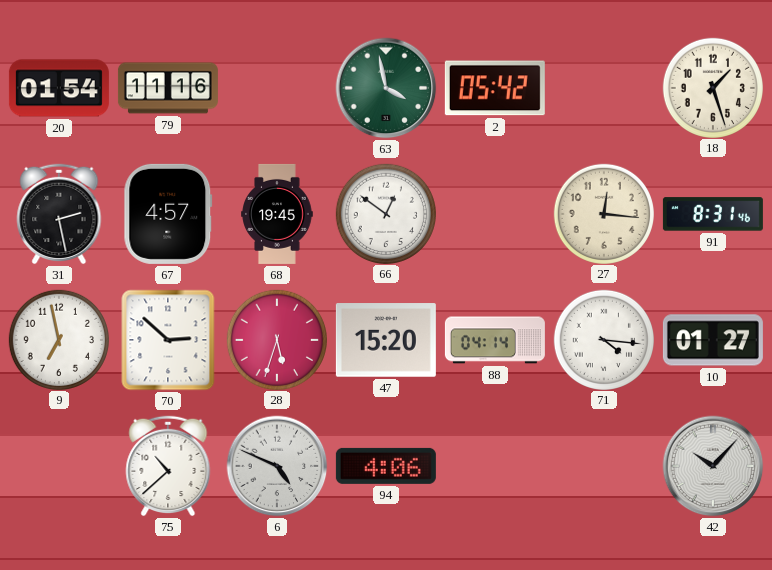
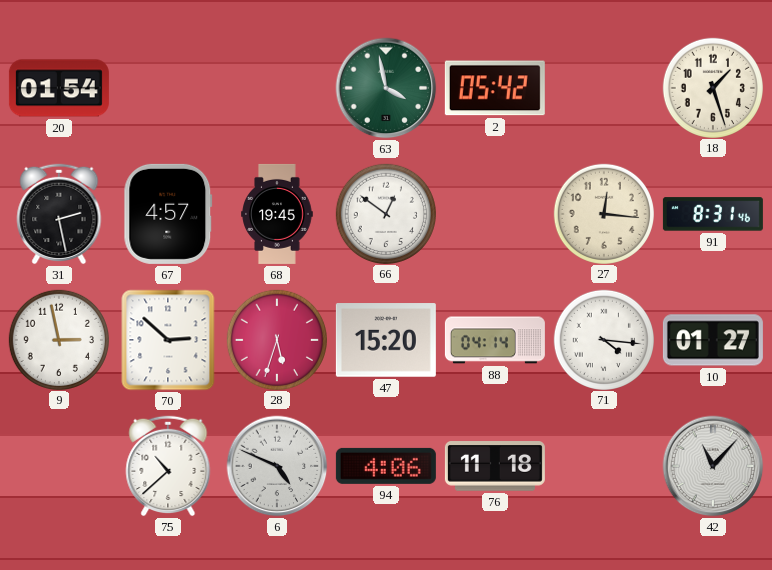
79: 11:16 -> none
9: 6:58 -> 2:58
76: none -> 11:18
42: 10:07 -> 11:07
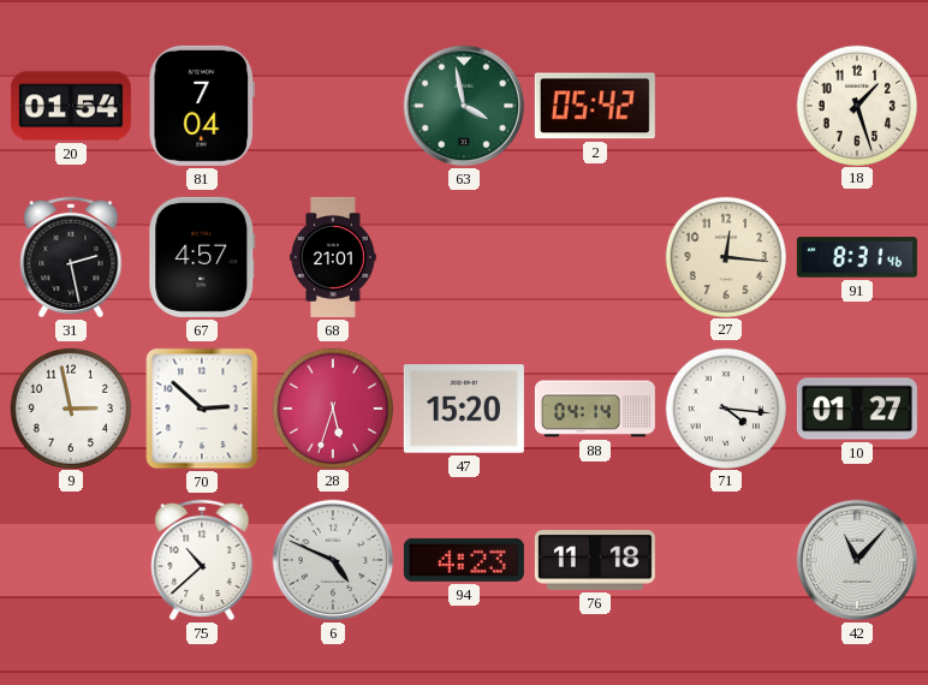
81: none -> 7:04
68: 19:45 -> 21:01
66: 12:51 -> none
94: 4:06 -> 4:23
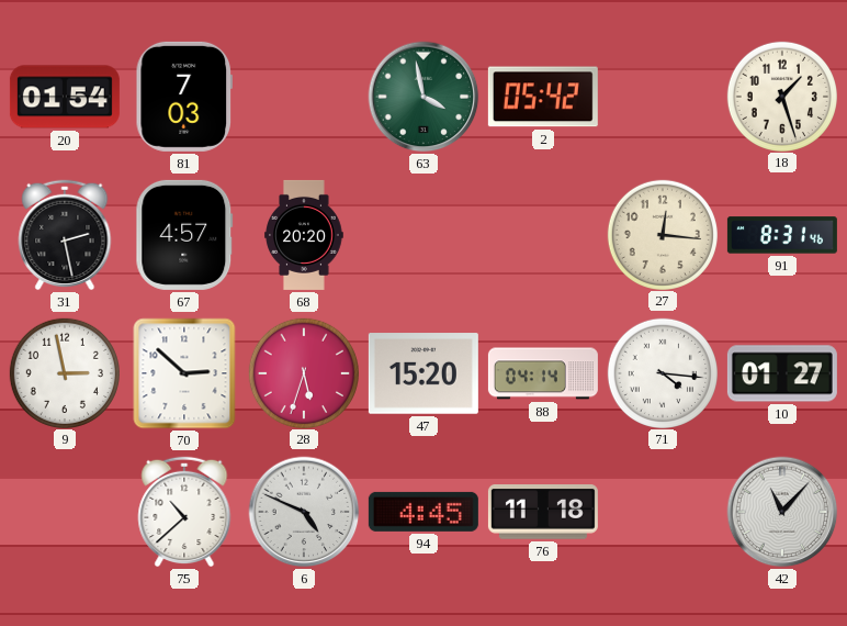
81: 7:04 -> 7:03
68: 21:01 -> 20:20
94: 4:23 -> 4:45
